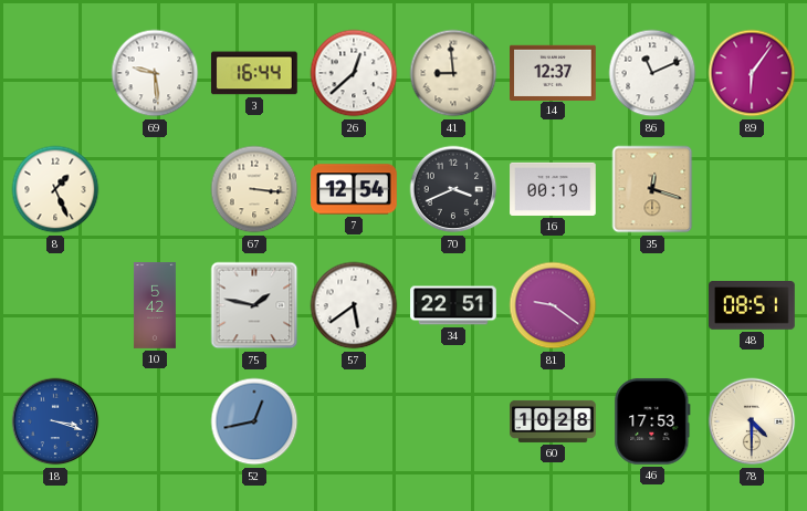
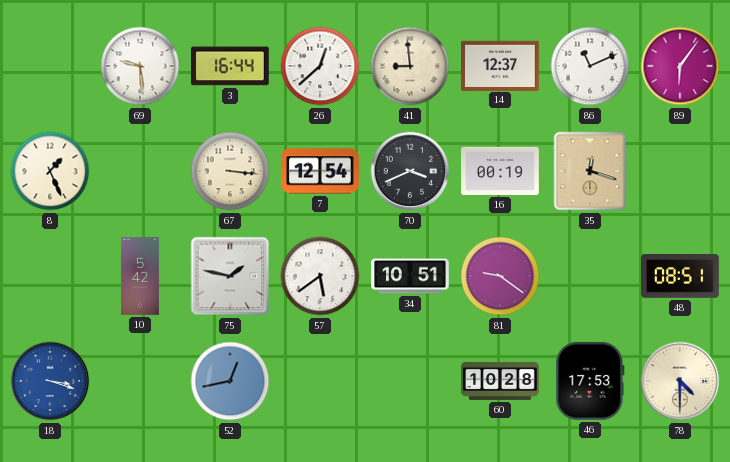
34: 22:51 -> 10:51
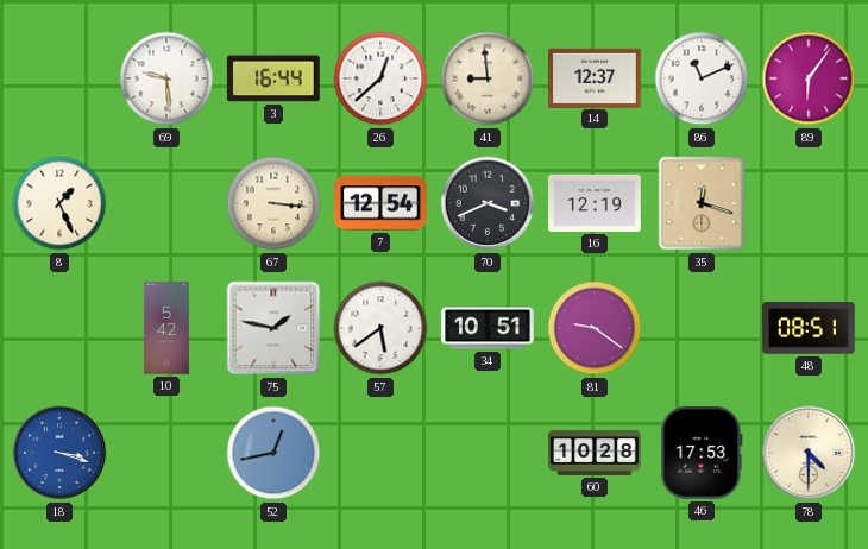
16: 00:19 -> 12:19
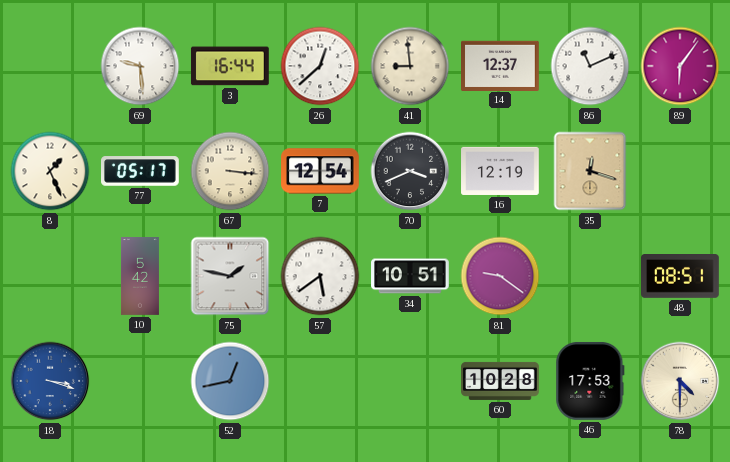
77: none -> 05:17
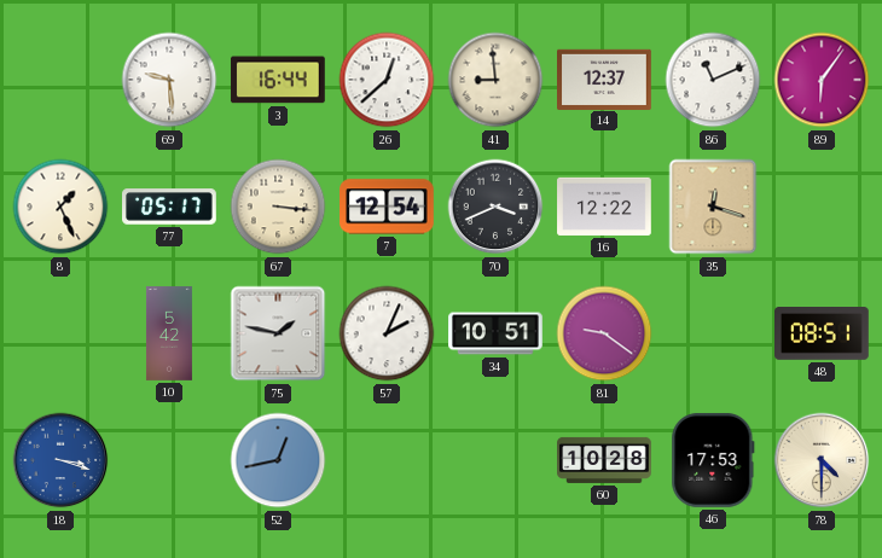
16: 12:19 -> 12:22
57: 5:39 -> 2:04
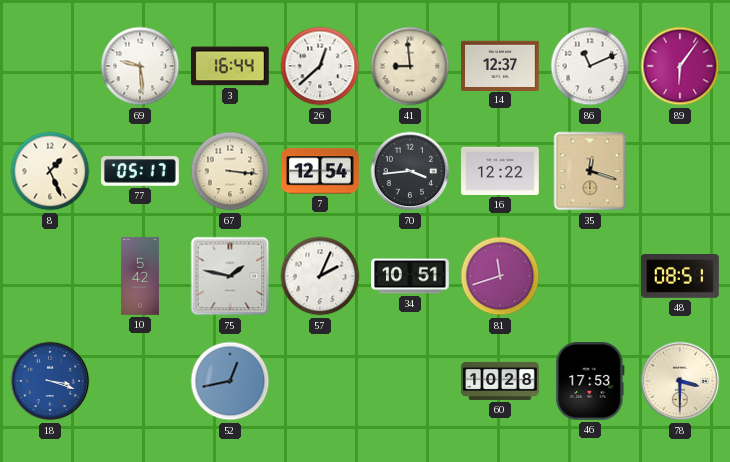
70: 3:41 -> 3:44
81: 9:21 -> 11:42
78: 4:30 -> 3:30
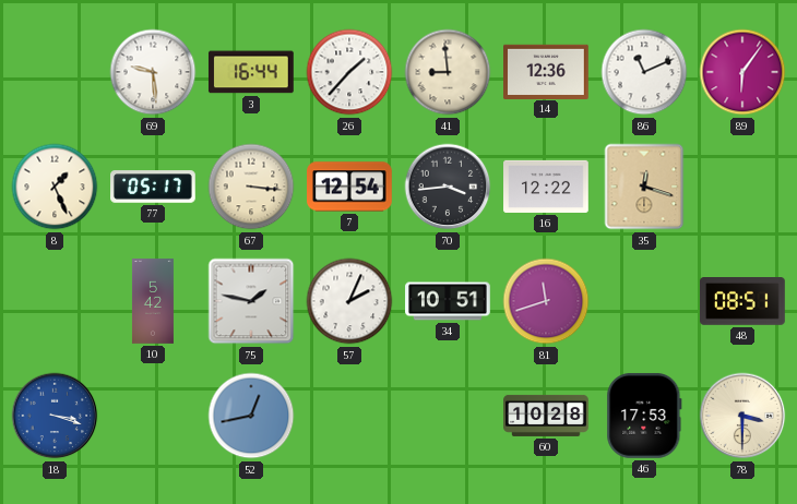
26: 12:38 -> 1:37
14: 12:37 -> 12:36
